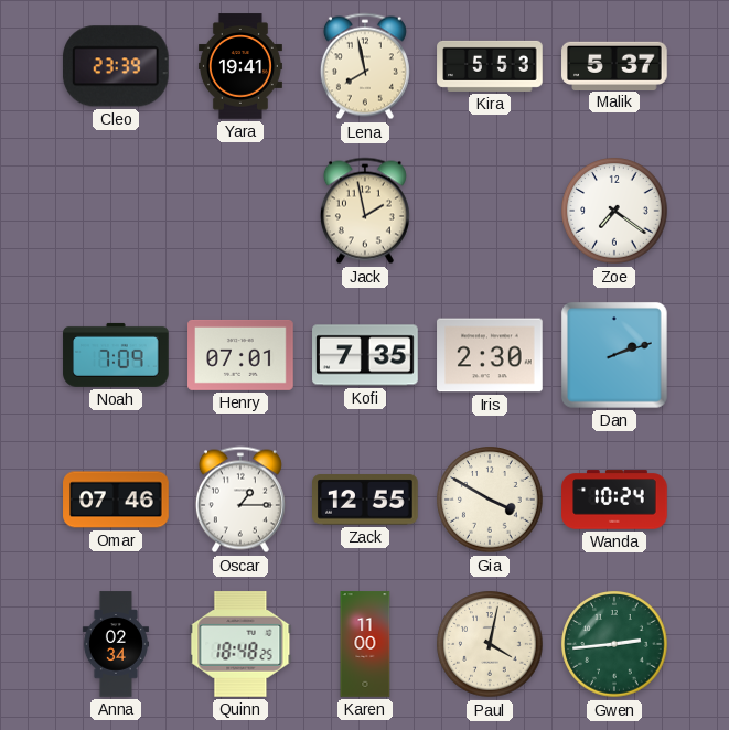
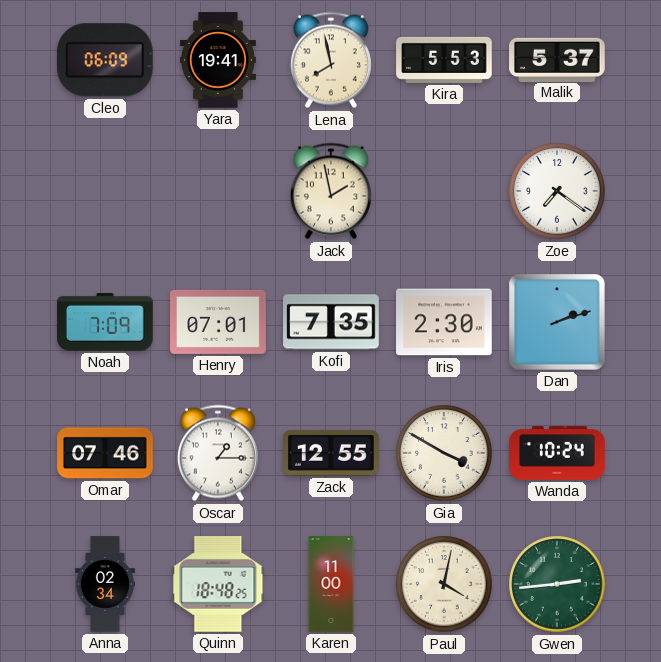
Cleo: 23:39 -> 06:09
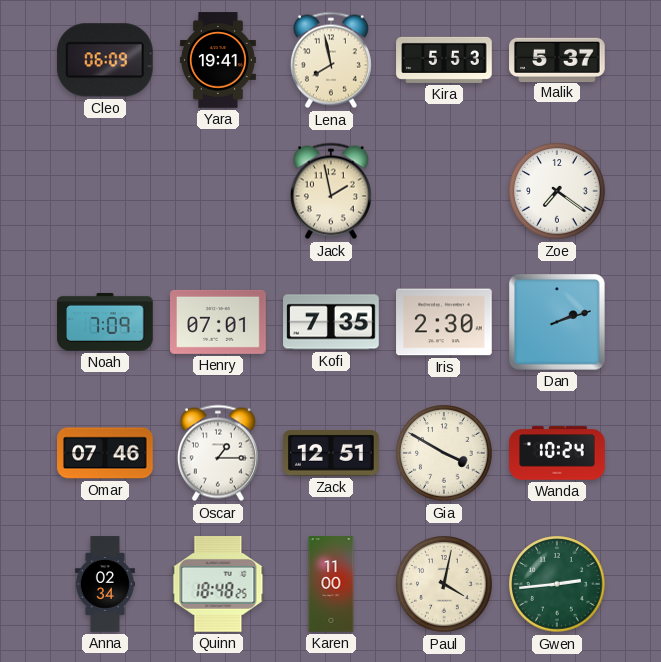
Zack: 12:55 -> 12:51
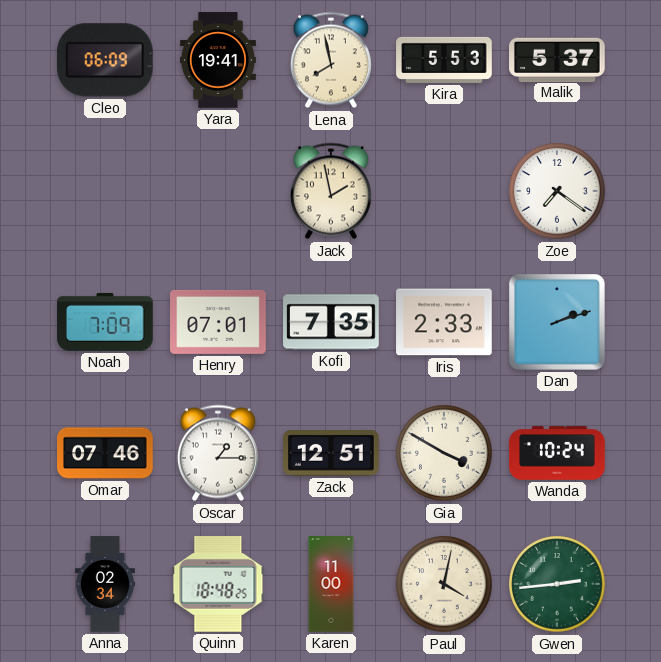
Iris: 2:30 -> 2:33
